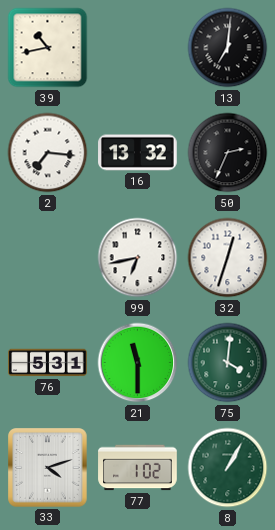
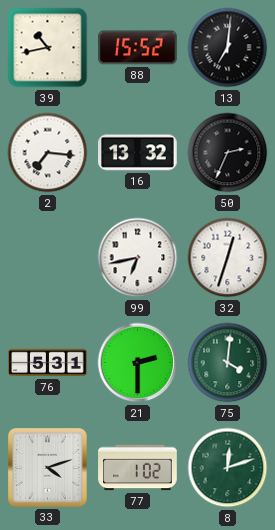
88: none -> 15:52
21: 11:30 -> 2:30
8: 1:05 -> 12:12
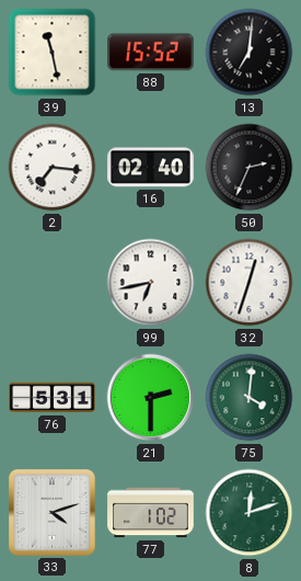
39: 10:43 -> 11:28
16: 13:32 -> 02:40
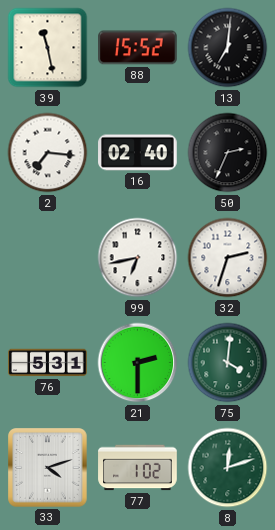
32: 12:33 -> 2:33
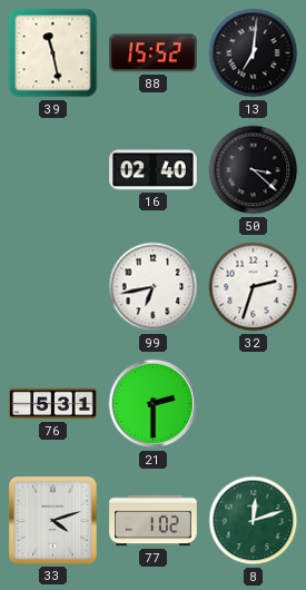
2: 7:16 -> none
50: 2:34 -> 3:22
75: 4:01 -> none
